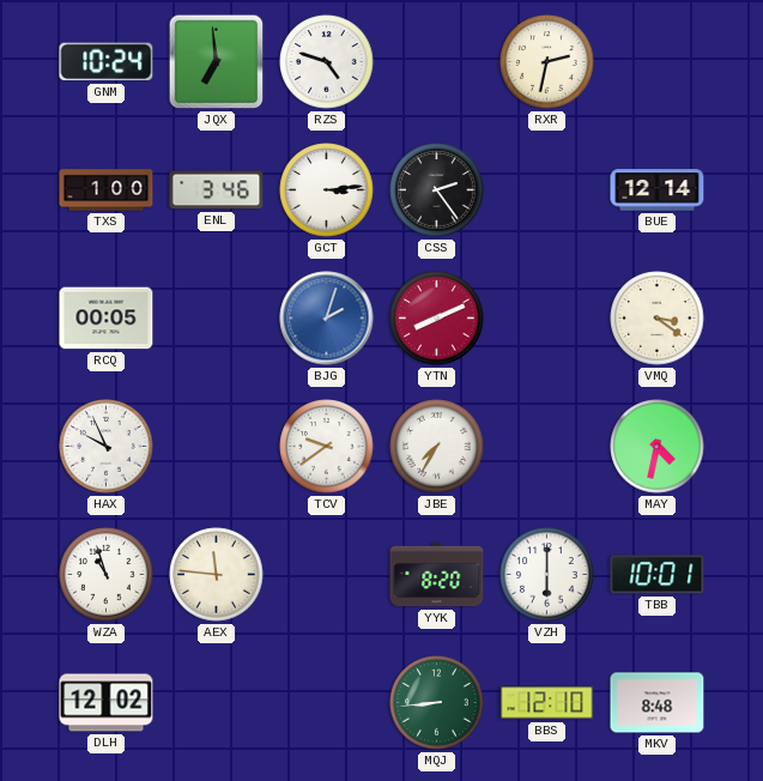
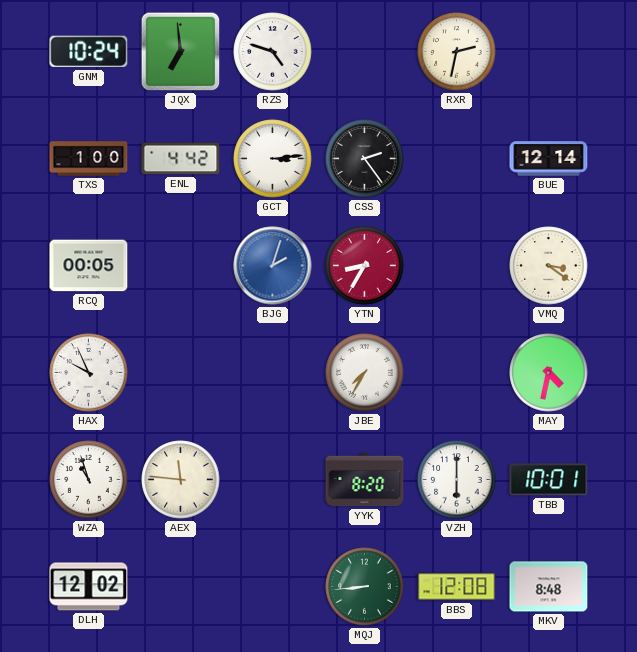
ENL: 3:46 -> 4:42
YTN: 8:11 -> 8:35
TCV: 9:39 -> none
BBS: 12:10 -> 12:08
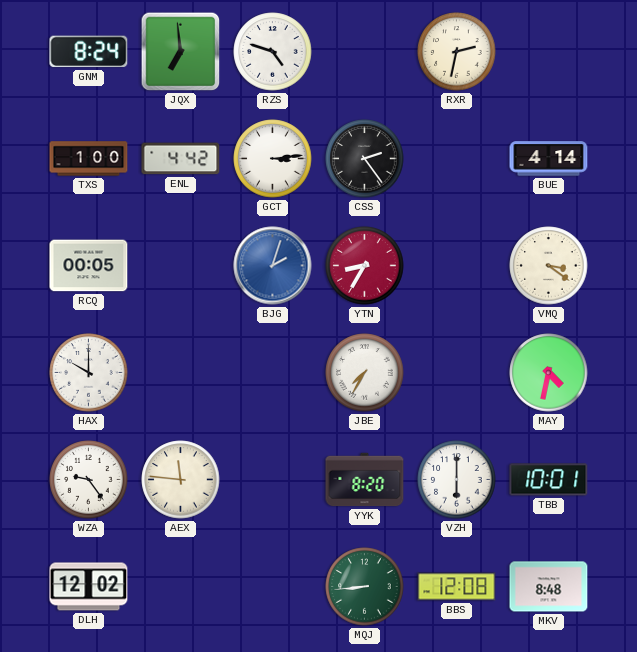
GNM: 10:24 -> 8:24
BUE: 12:14 -> 4:14
HAX: 9:56 -> 10:00
WZA: 10:57 -> 9:24
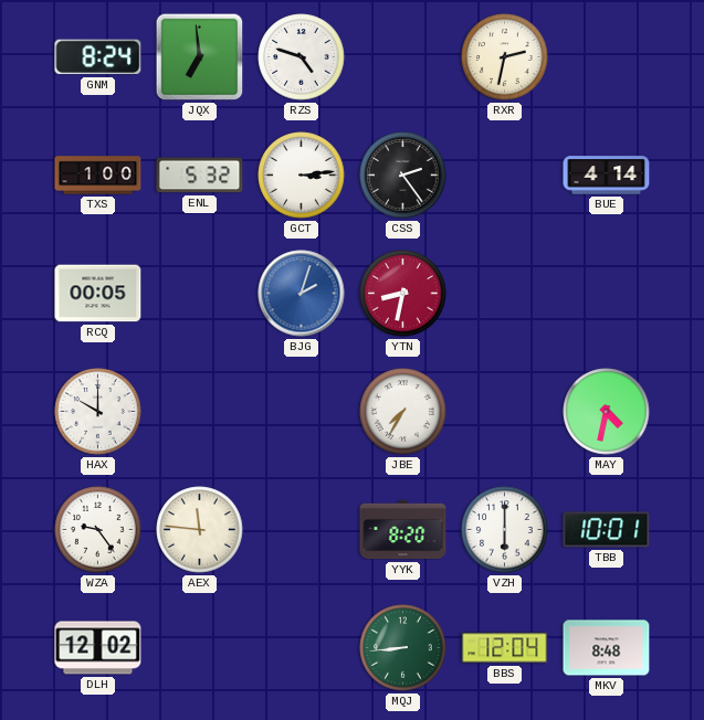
ENL: 4:42 -> 5:32
YTN: 8:35 -> 8:32
VMQ: 3:21 -> none
BBS: 12:08 -> 12:04
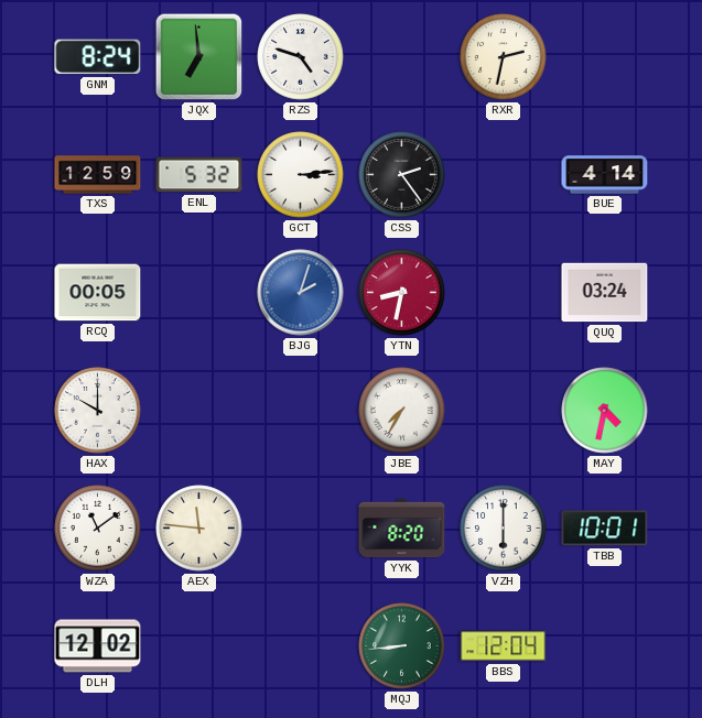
TXS: 1:00 -> 12:59
QUQ: none -> 03:24
WZA: 9:24 -> 11:09
MKV: 8:48 -> none
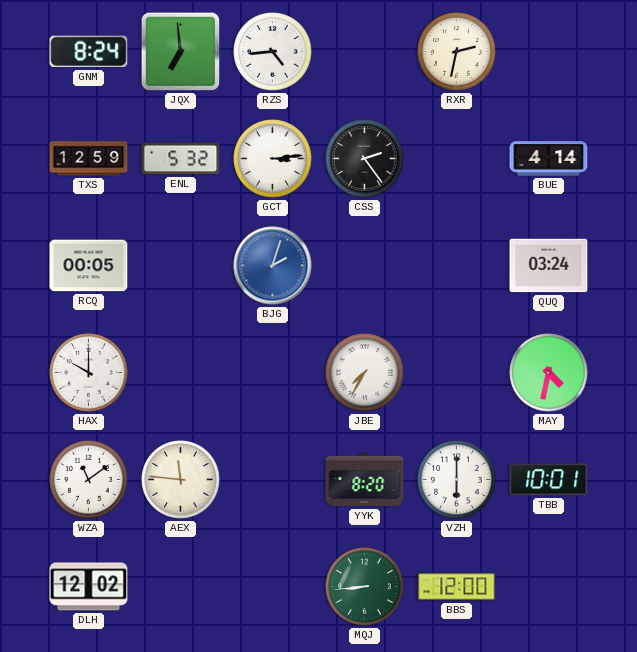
RZS: 4:48 -> 4:44
YTN: 8:32 -> none
BBS: 12:04 -> 12:00
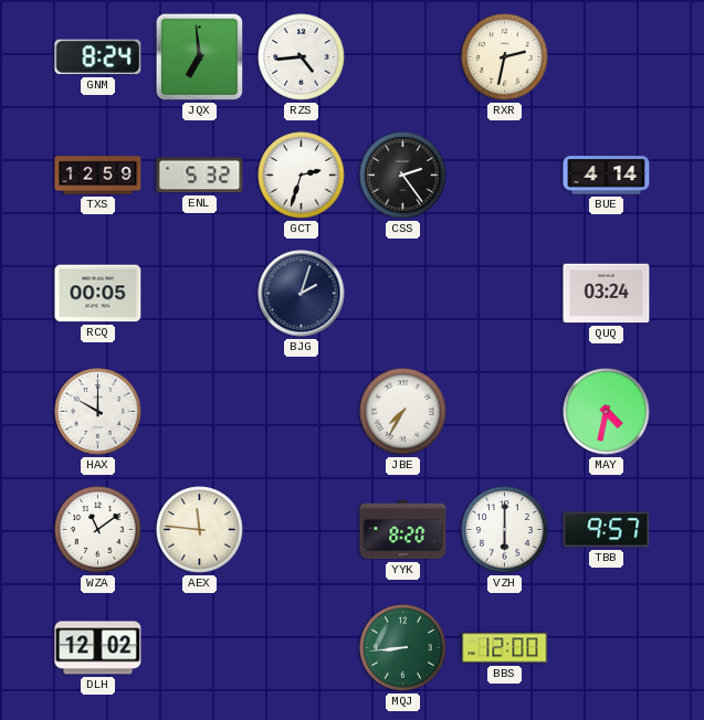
GCT: 3:14 -> 2:33
BJG dial: blue -> navy
TBB: 10:01 -> 9:57
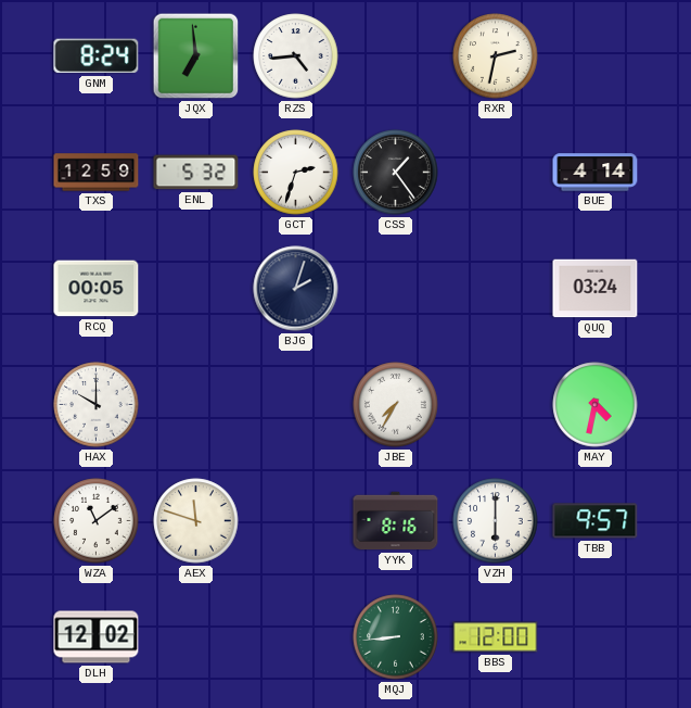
CSS: 2:24 -> 1:24
AEX: 11:46 -> 11:48
YYK: 8:20 -> 8:16
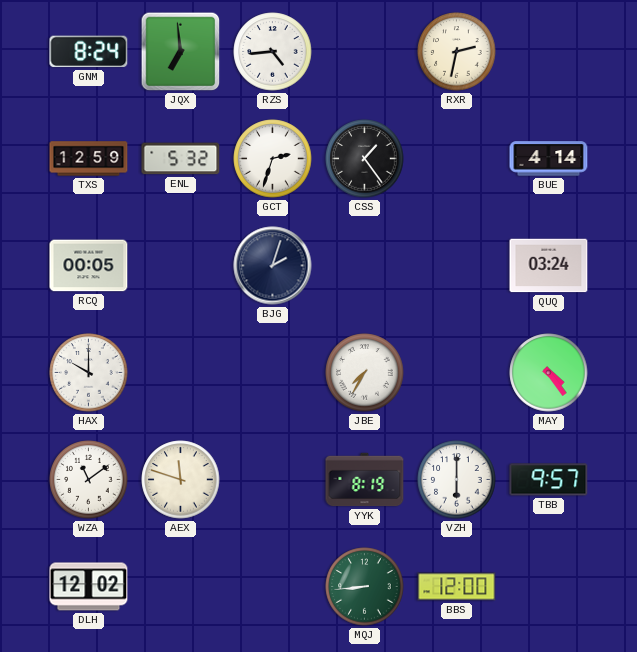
MAY: 4:32 -> 4:24
YYK: 8:16 -> 8:19
